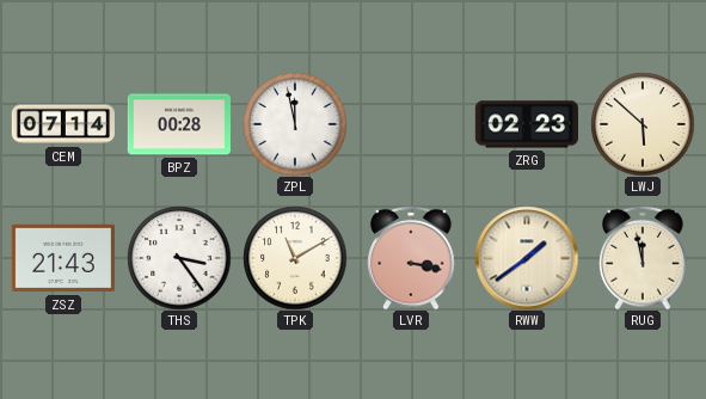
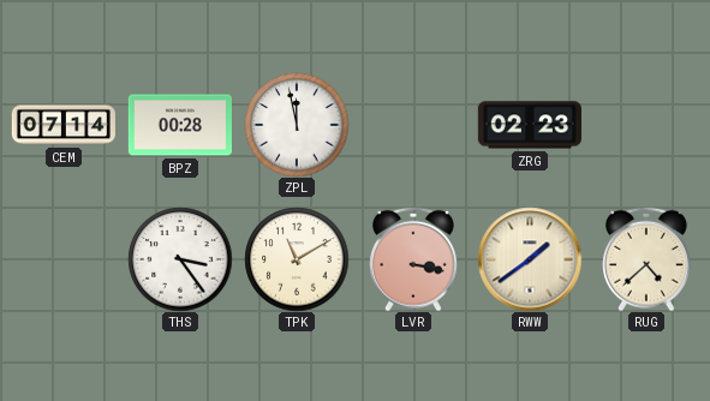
LWJ: 5:52 -> none
ZSZ: 21:43 -> none
RUG: 11:58 -> 4:38
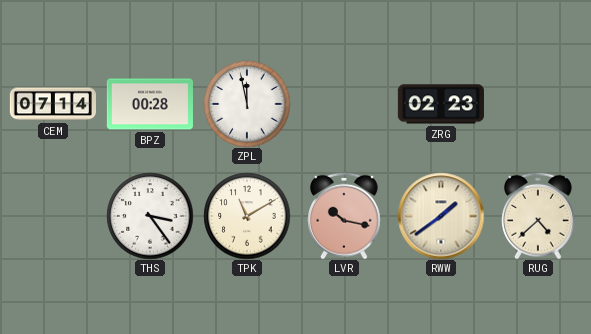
LVR: 3:17 -> 10:17
